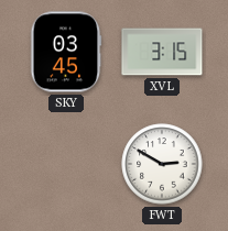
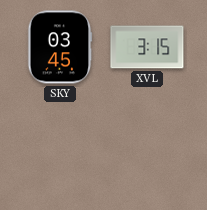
FWT: 2:50 -> none
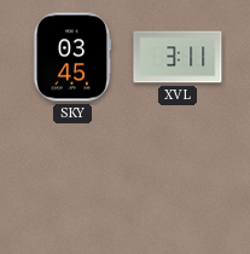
XVL: 3:15 -> 3:11
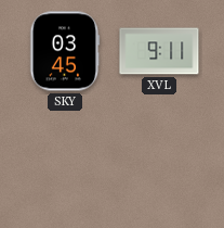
XVL: 3:11 -> 9:11
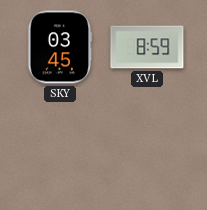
XVL: 9:11 -> 8:59
